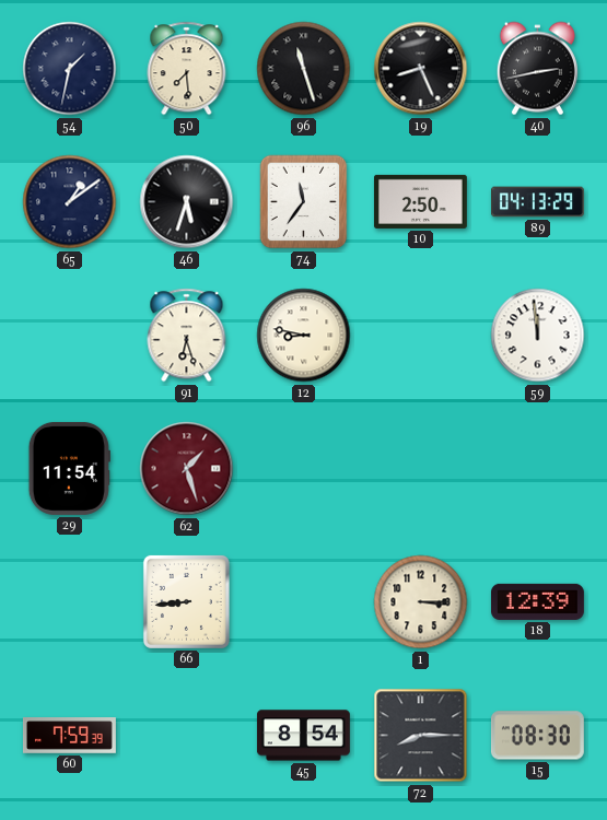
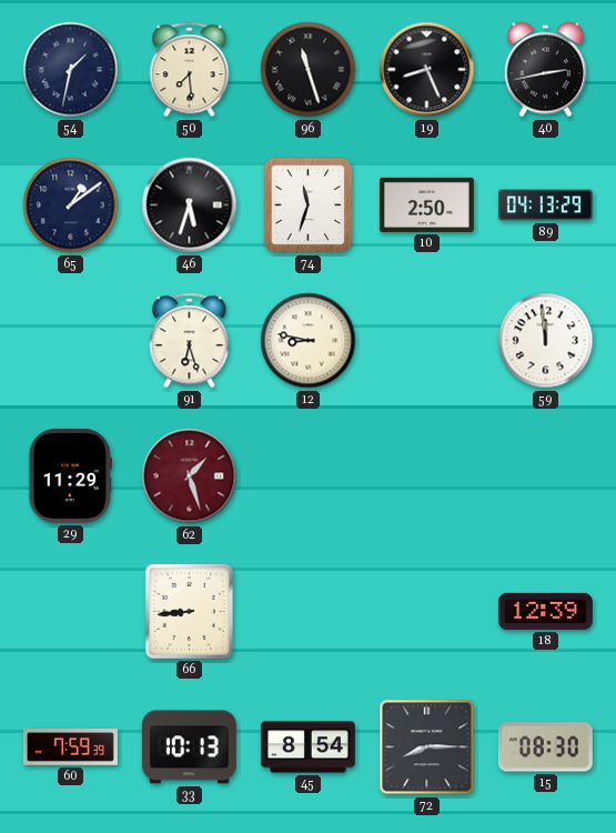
74: 11:36 -> 11:33
29: 11:54 -> 11:29
1: 3:15 -> none
33: none -> 10:13
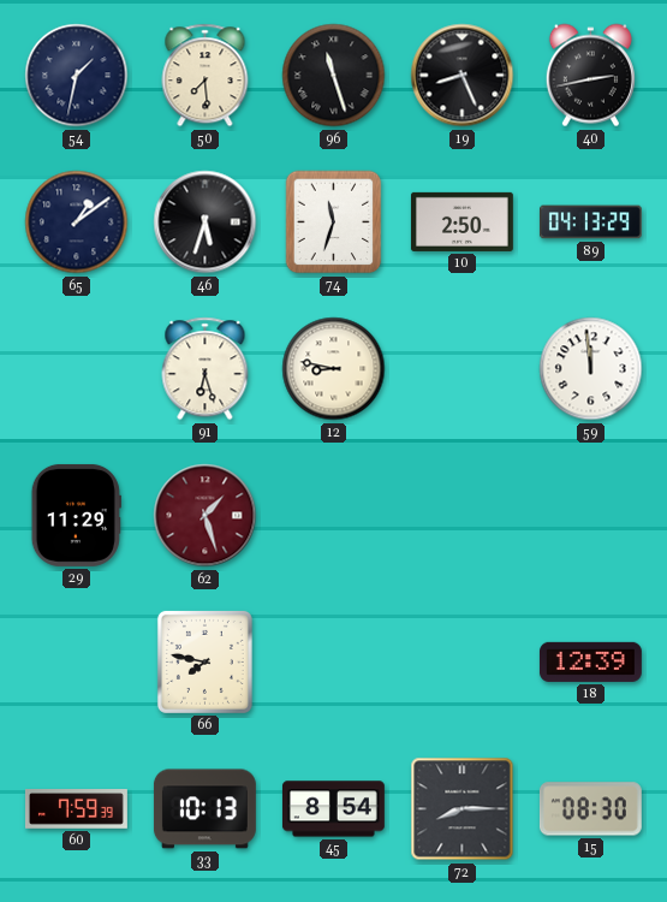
66: 8:44 -> 7:47
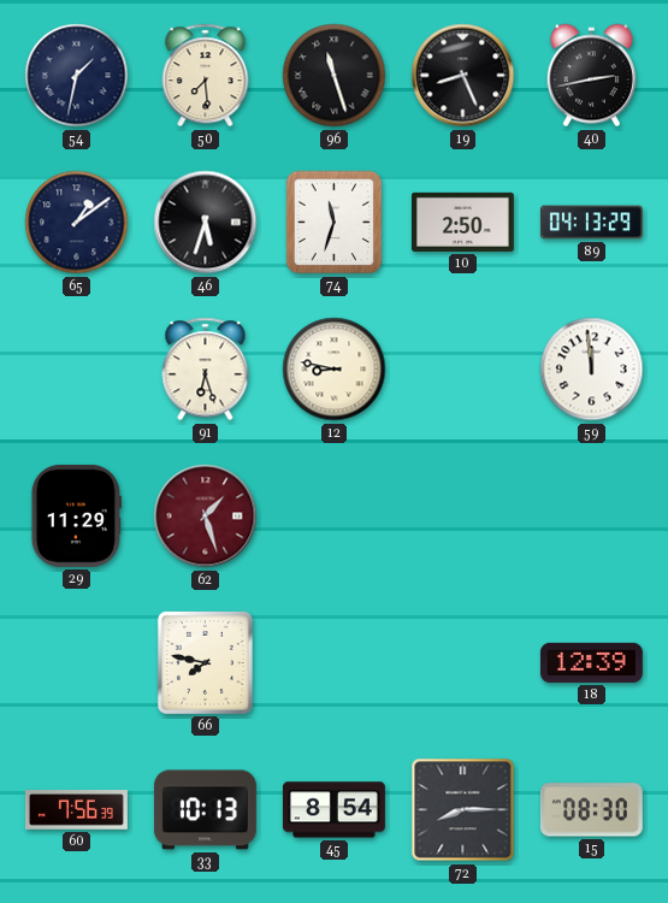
60: 7:59 -> 7:56
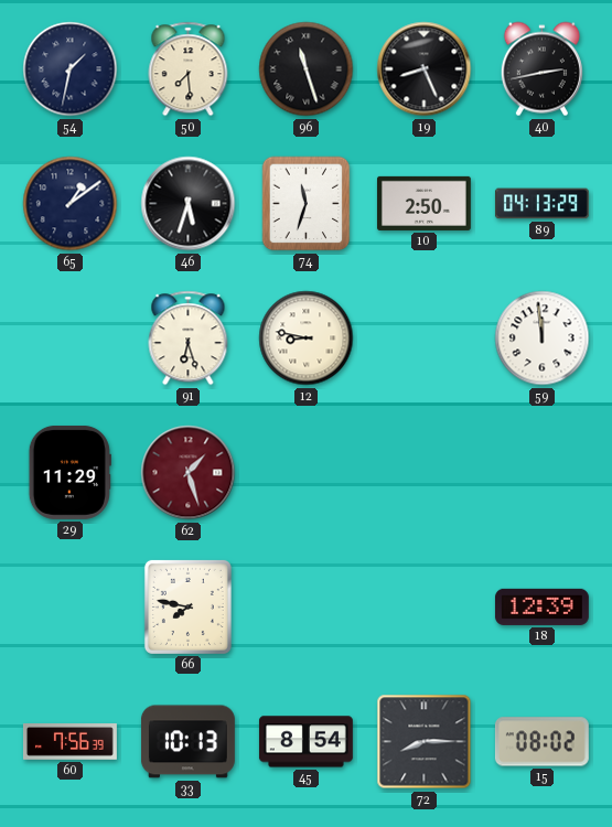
15: 08:30 -> 08:02
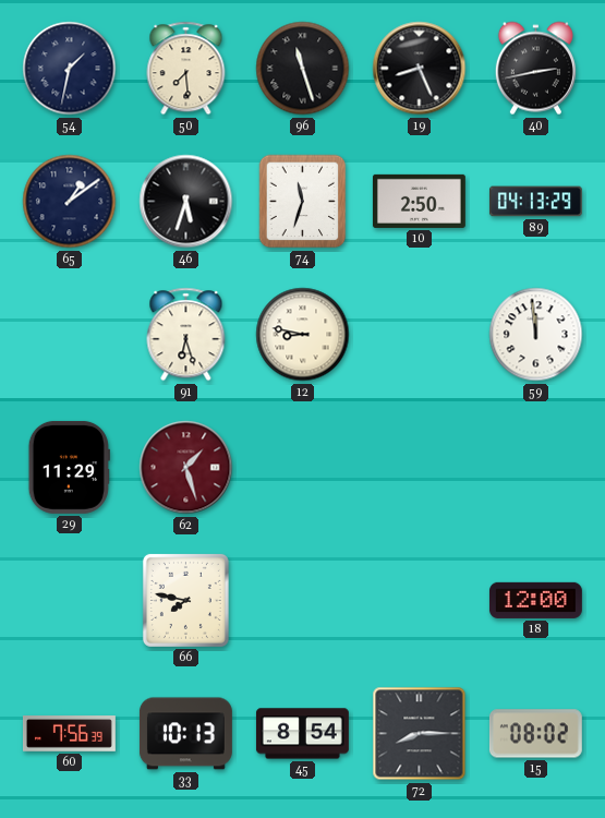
18: 12:39 -> 12:00
